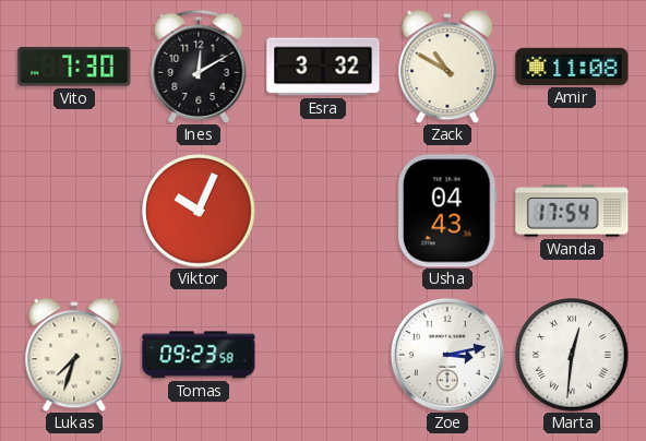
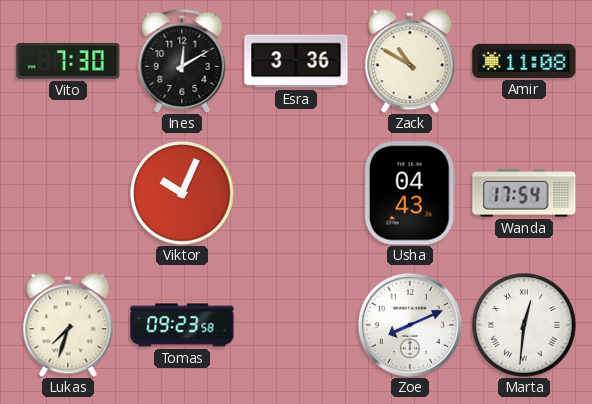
Esra: 3:32 -> 3:36
Zoe: 3:13 -> 8:11
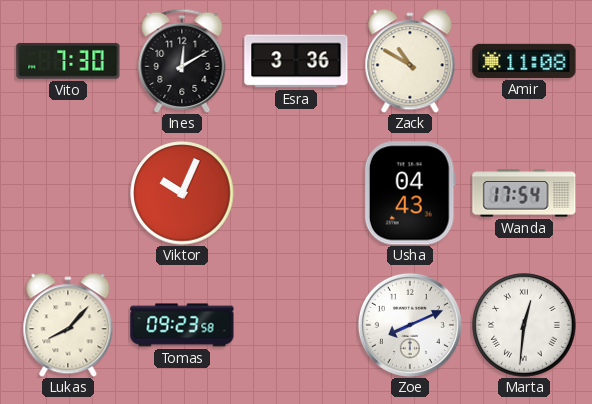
Lukas: 7:33 -> 8:07
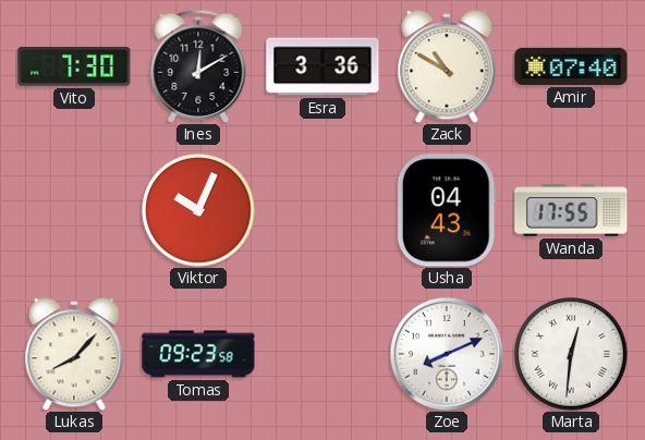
Amir: 11:08 -> 07:40
Wanda: 17:54 -> 17:55
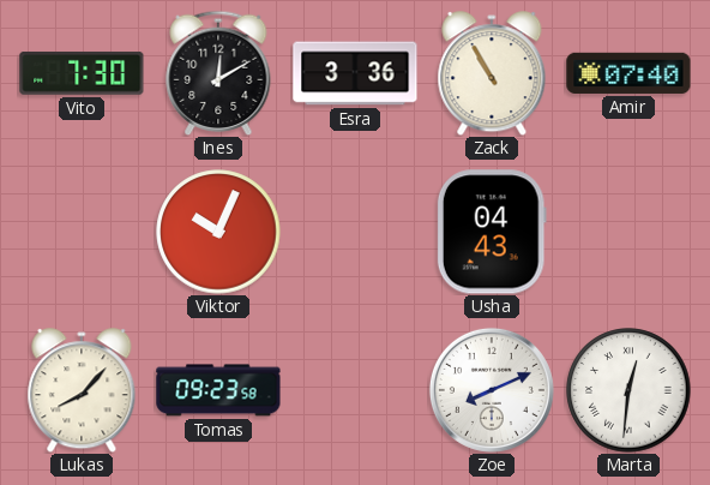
Zack: 10:50 -> 10:55
Wanda: 17:55 -> none
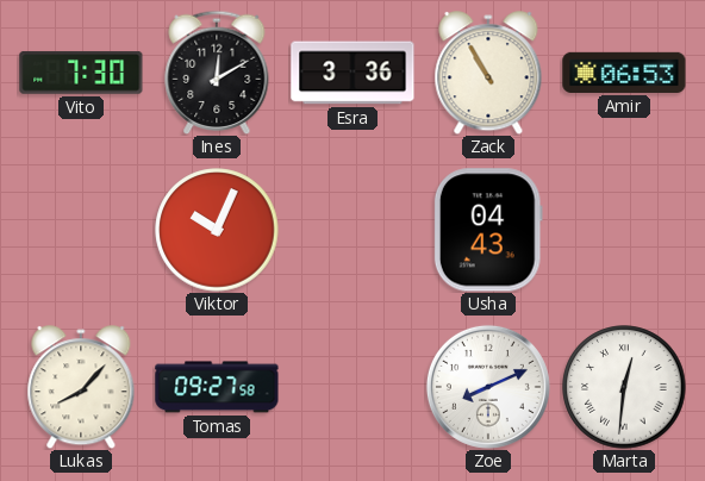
Amir: 07:40 -> 06:53
Tomas: 09:23 -> 09:27
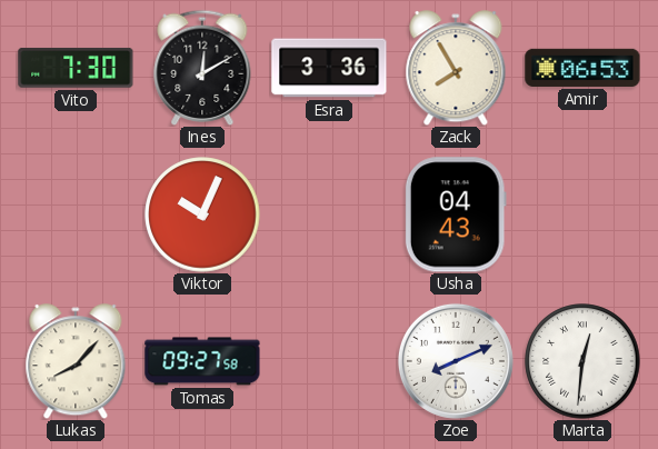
Zack: 10:55 -> 7:55
